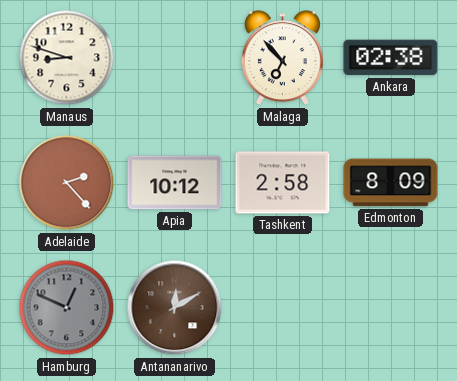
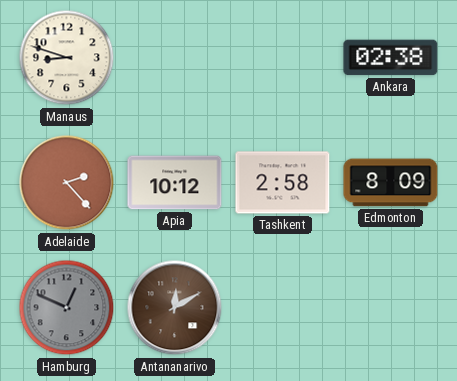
Malaga: 6:53 -> none
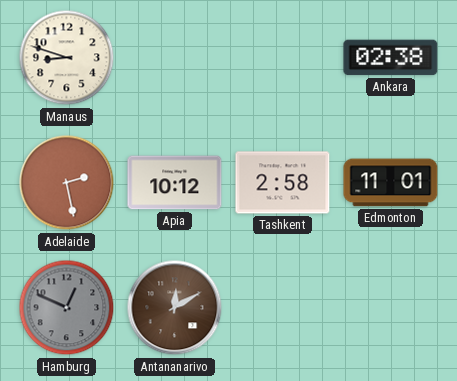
Adelaide: 2:23 -> 2:28
Edmonton: 8:09 -> 11:01
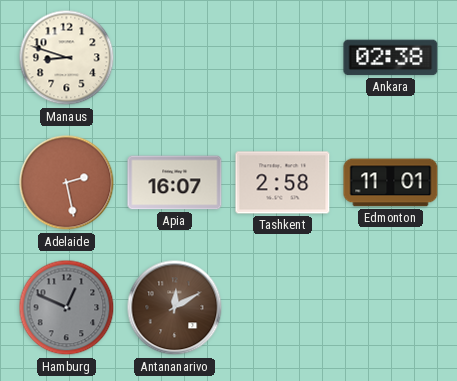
Apia: 10:12 -> 16:07
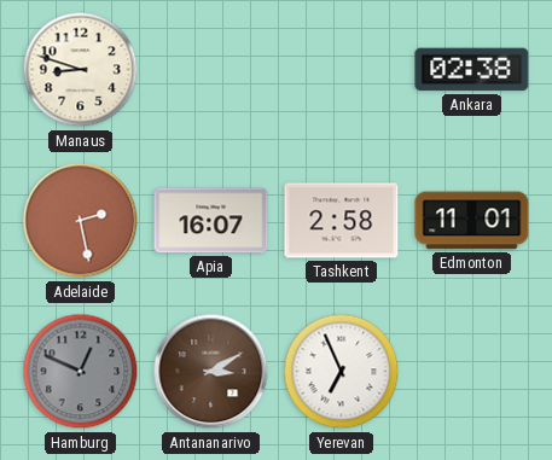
Antananarivo: 12:10 -> 3:10
Yerevan: none -> 6:56
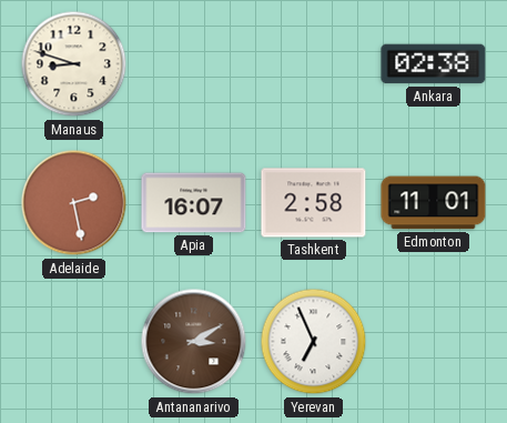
Hamburg: 12:49 -> none
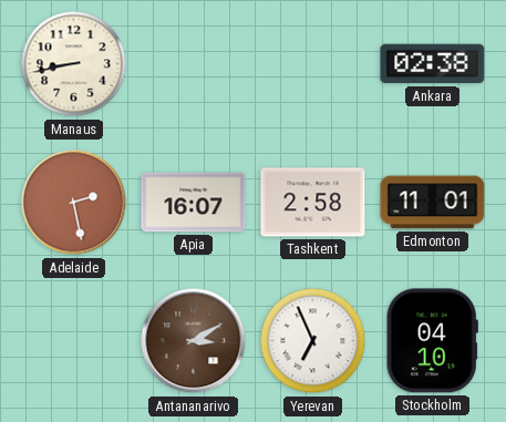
Manaus: 8:48 -> 8:43
Stockholm: none -> 04:10
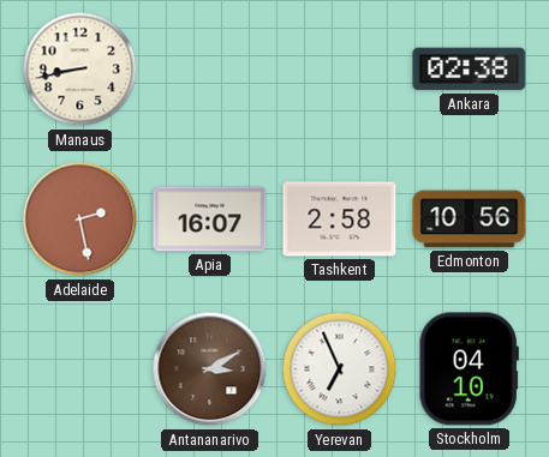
Edmonton: 11:01 -> 10:56
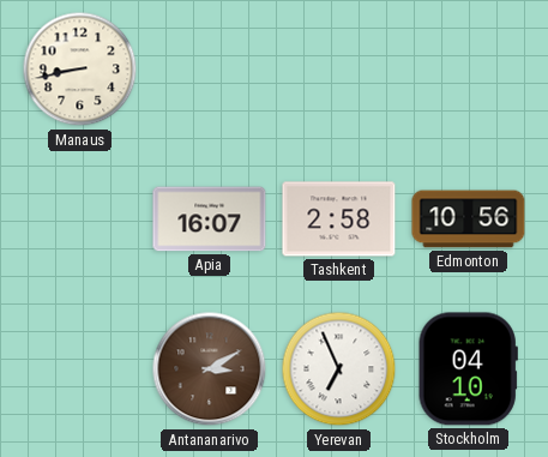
Ankara: 02:38 -> none
Adelaide: 2:28 -> none
